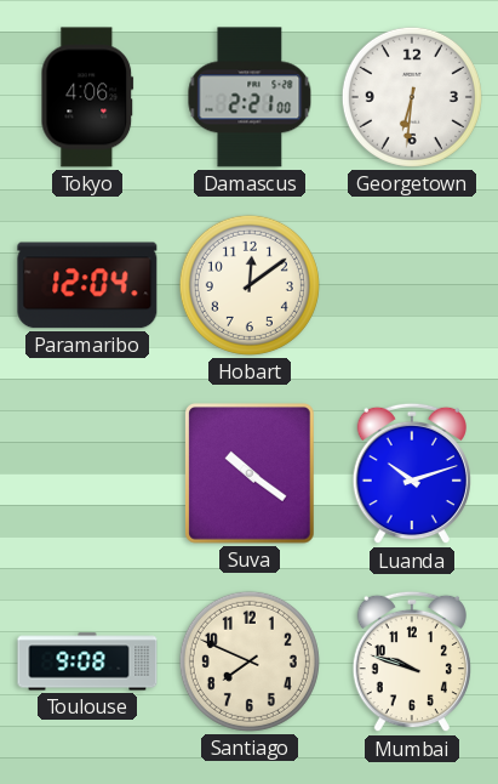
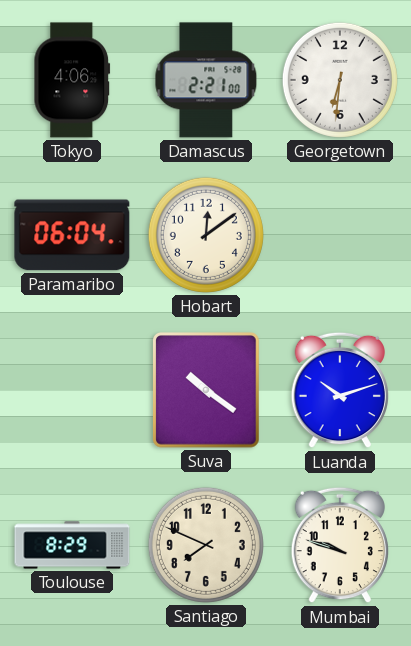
Paramaribo: 12:04 -> 06:04
Toulouse: 9:08 -> 8:29
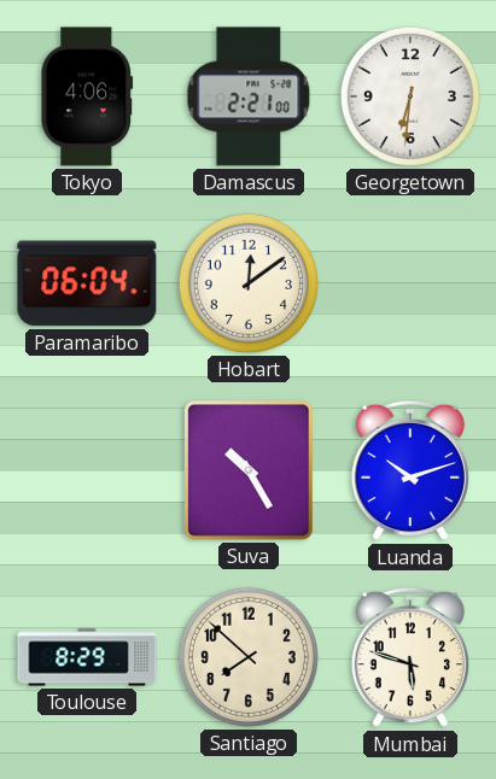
Suva: 10:21 -> 10:25
Santiago: 7:49 -> 7:52
Mumbai: 9:48 -> 5:48
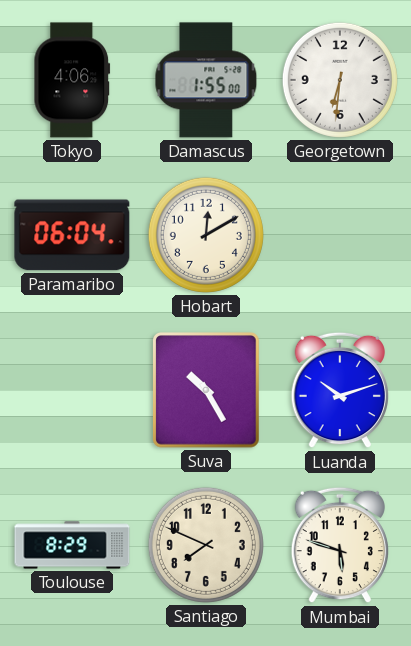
Damascus: 2:21 -> 1:55
Hobart: 12:09 -> 12:10
Santiago: 7:52 -> 7:49
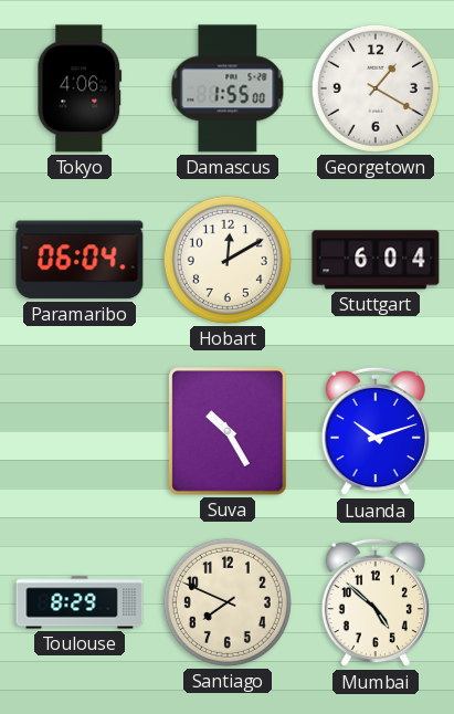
Georgetown: 6:31 -> 1:20
Stuttgart: none -> 6:04
Mumbai: 5:48 -> 4:52
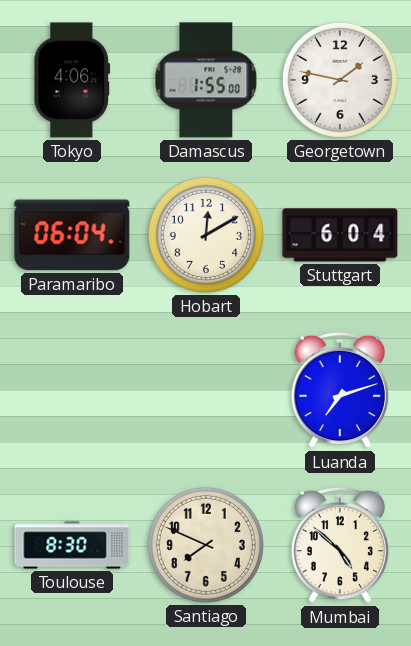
Georgetown: 1:20 -> 1:47
Suva: 10:25 -> none
Luanda: 10:12 -> 7:12
Toulouse: 8:29 -> 8:30
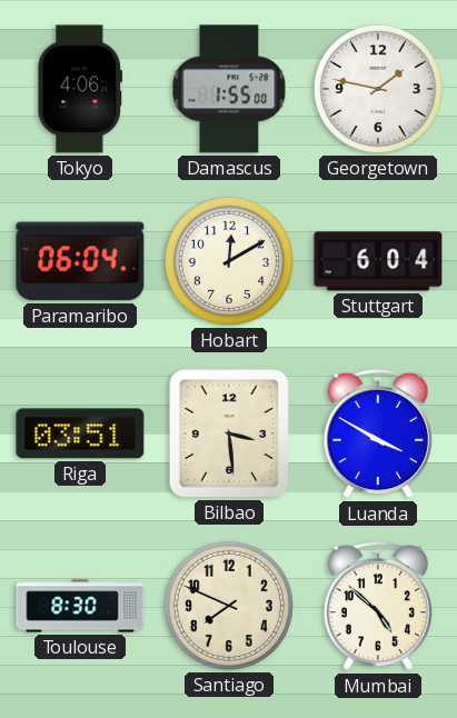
Riga: none -> 03:51
Bilbao: none -> 3:29
Luanda: 7:12 -> 3:50
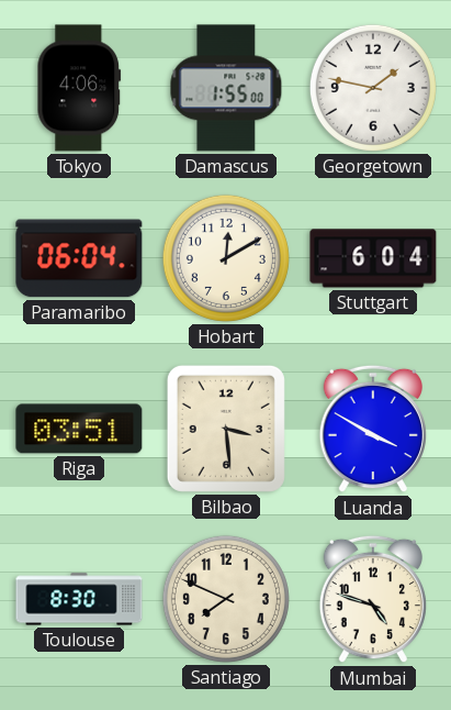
Mumbai: 4:52 -> 4:48
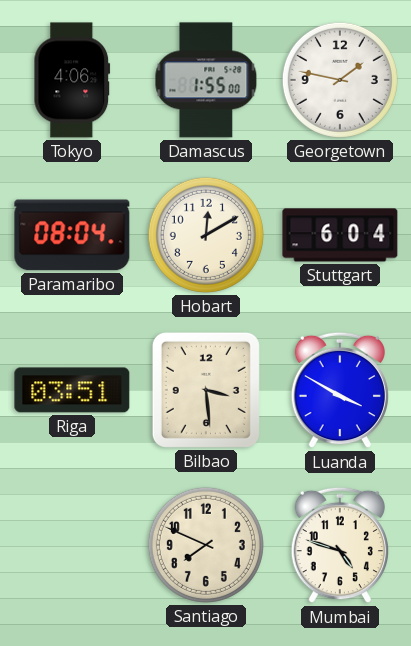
Paramaribo: 06:04 -> 08:04
Toulouse: 8:30 -> none
